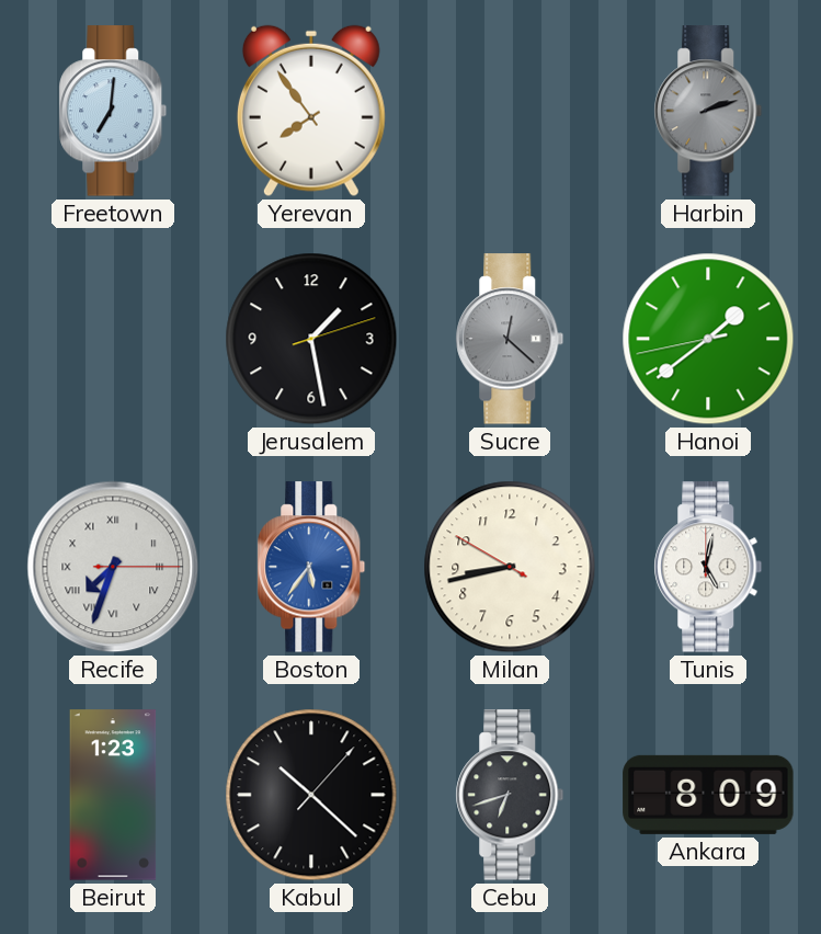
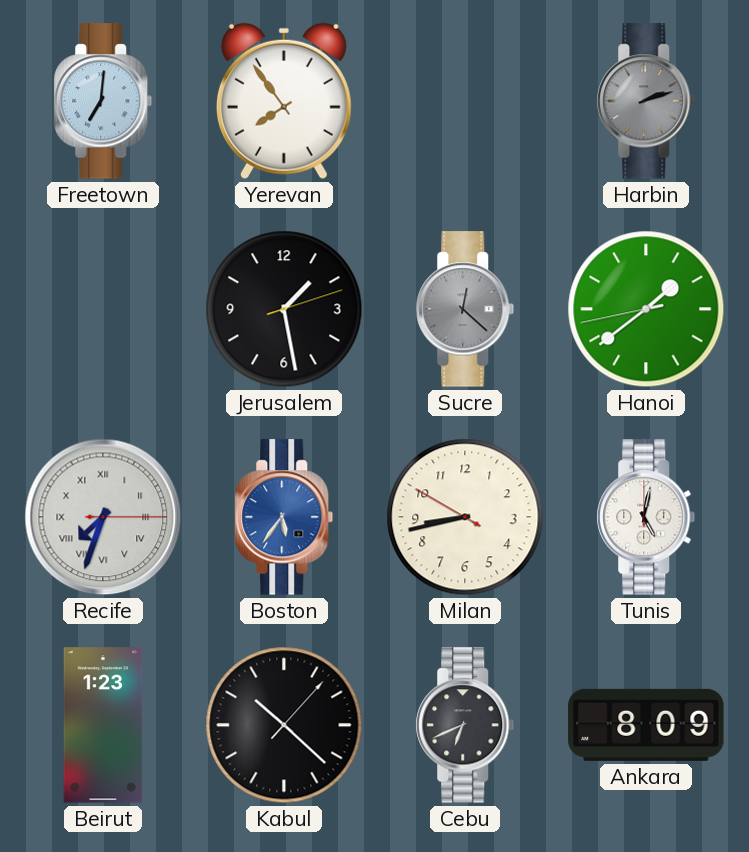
Cebu: 6:42 -> 6:41
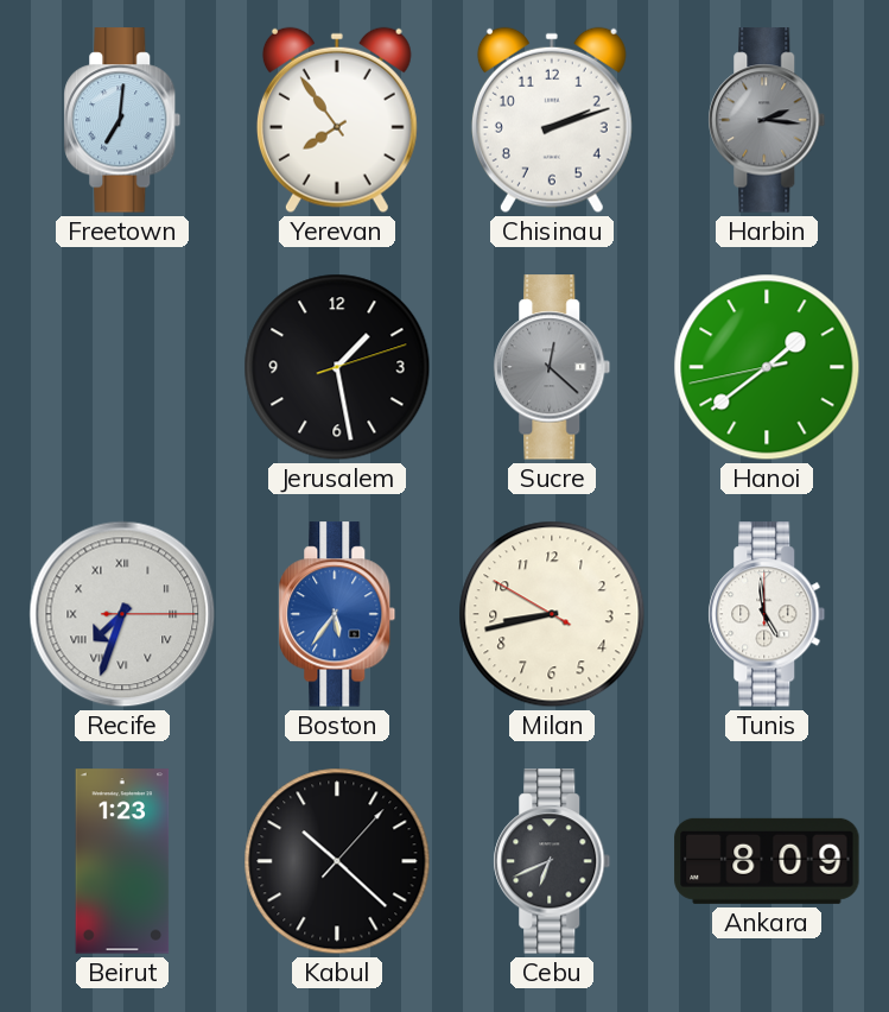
Chisinau: none -> 2:12
Harbin: 2:12 -> 2:16
Tunis: 5:02 -> 4:59
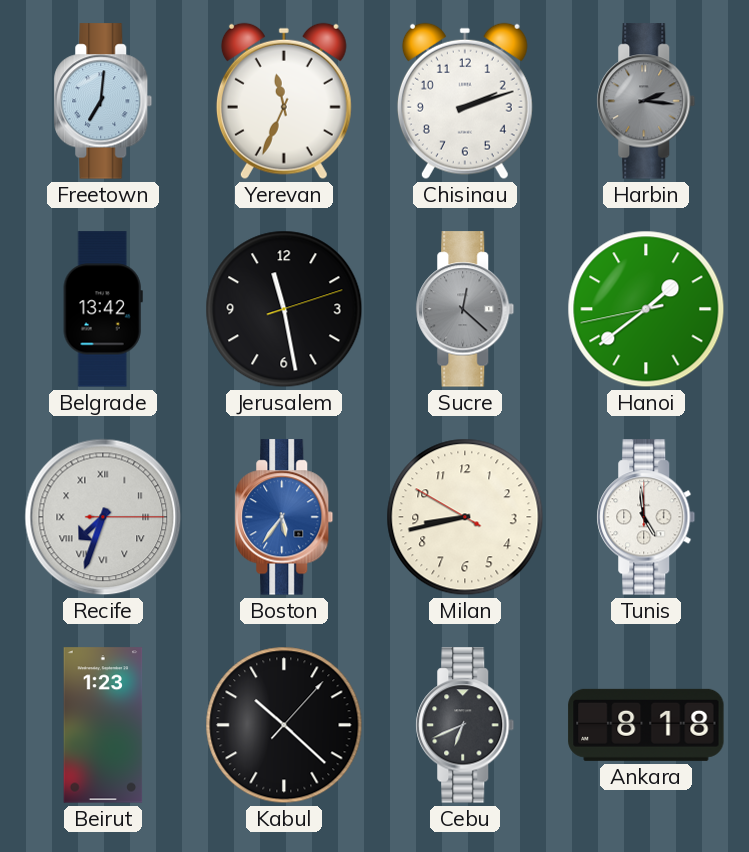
Yerevan: 7:54 -> 11:34
Belgrade: none -> 13:42
Jerusalem: 1:28 -> 11:28
Ankara: 8:09 -> 8:18
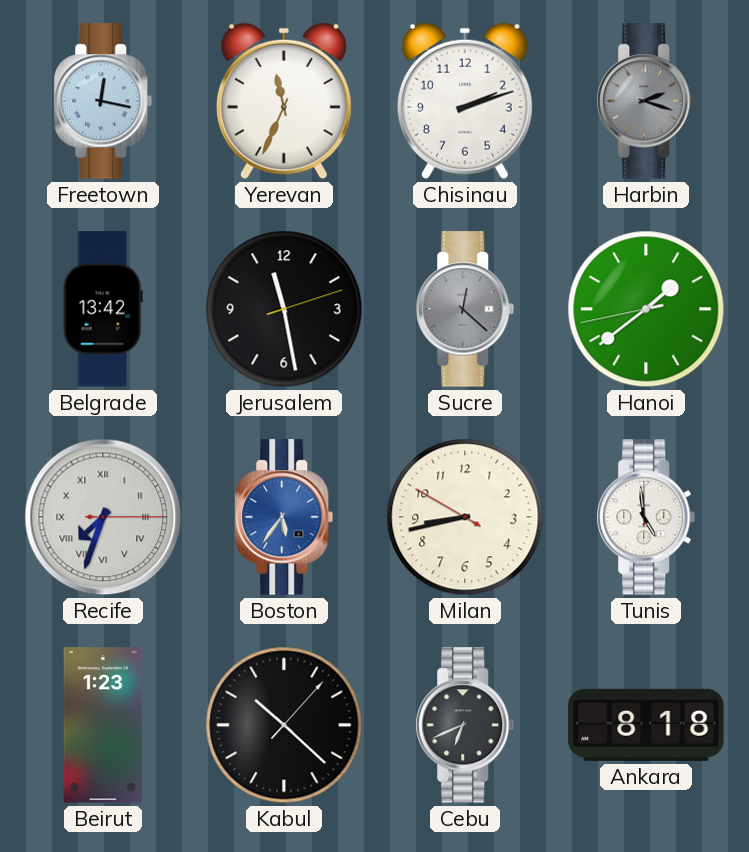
Freetown: 7:01 -> 12:17
Harbin: 2:16 -> 2:18
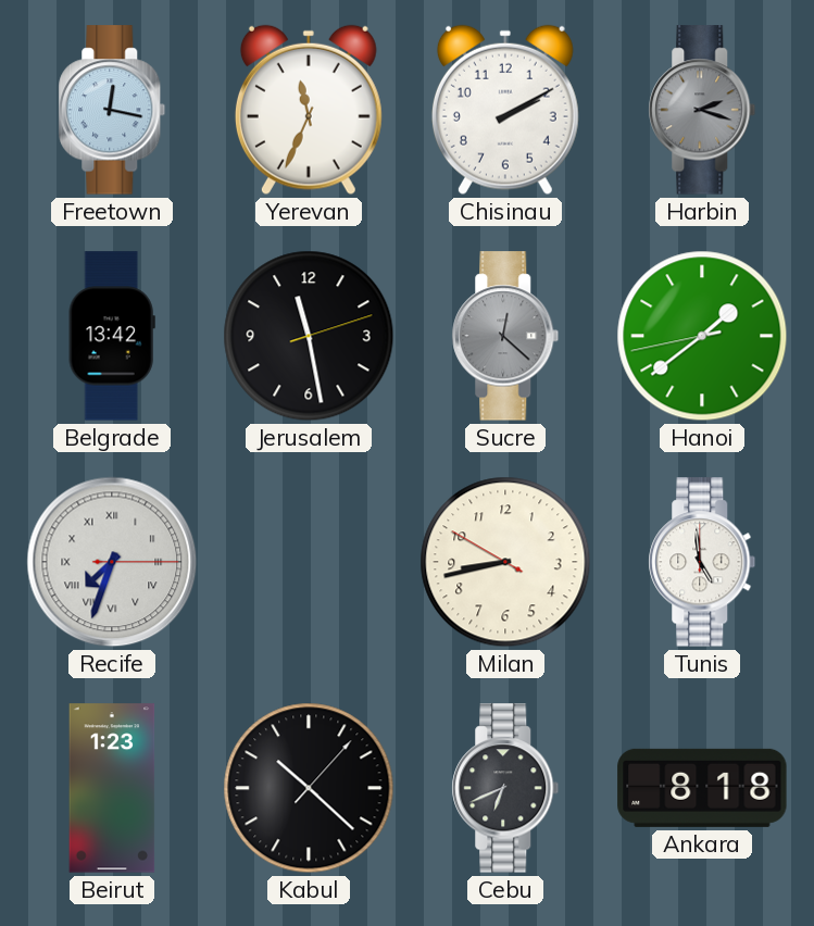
Chisinau: 2:12 -> 2:10
Boston: 5:36 -> none
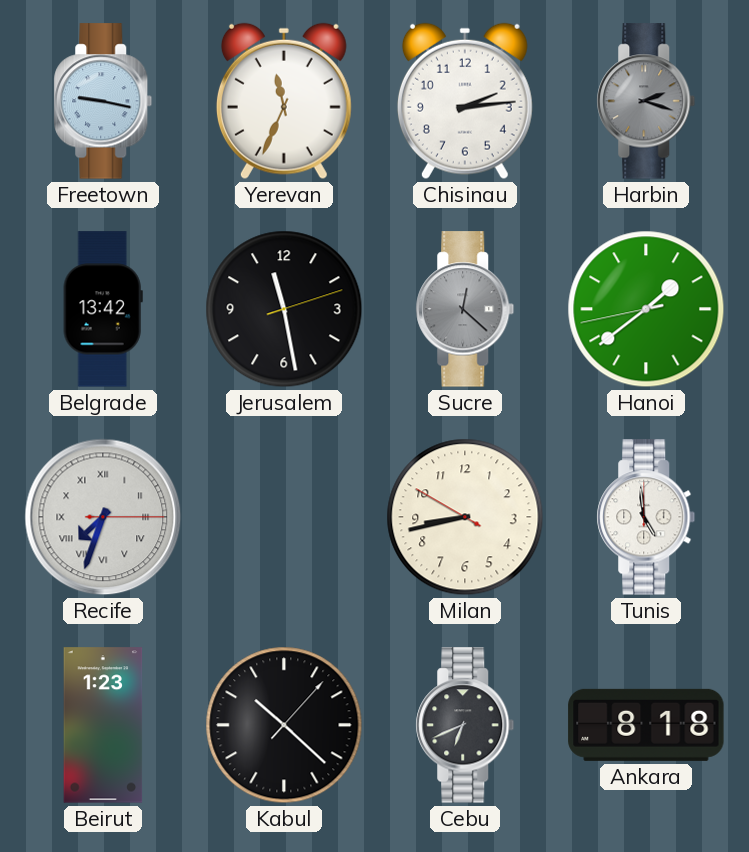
Freetown: 12:17 -> 9:17
Chisinau: 2:10 -> 2:14
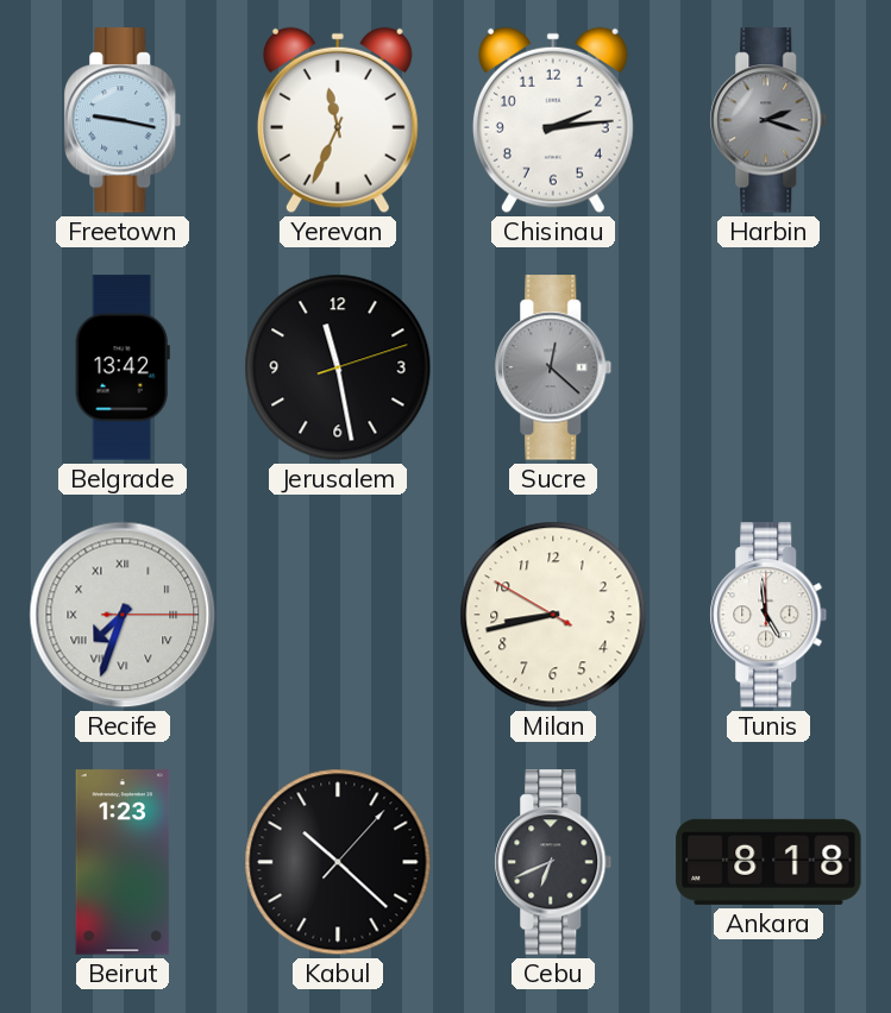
Hanoi: 1:38 -> none
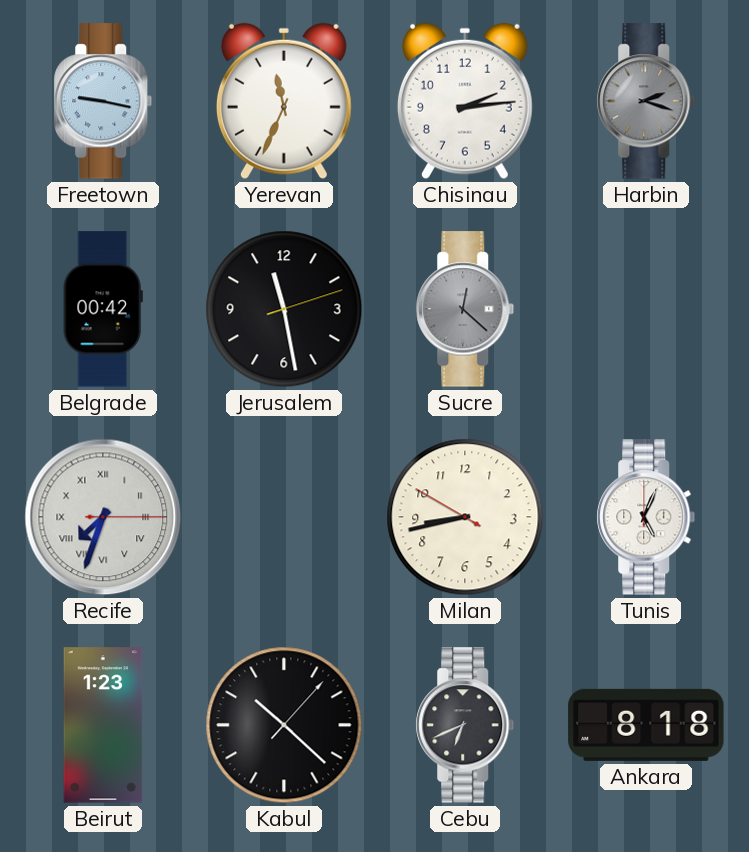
Belgrade: 13:42 -> 00:42
Tunis: 4:59 -> 5:04
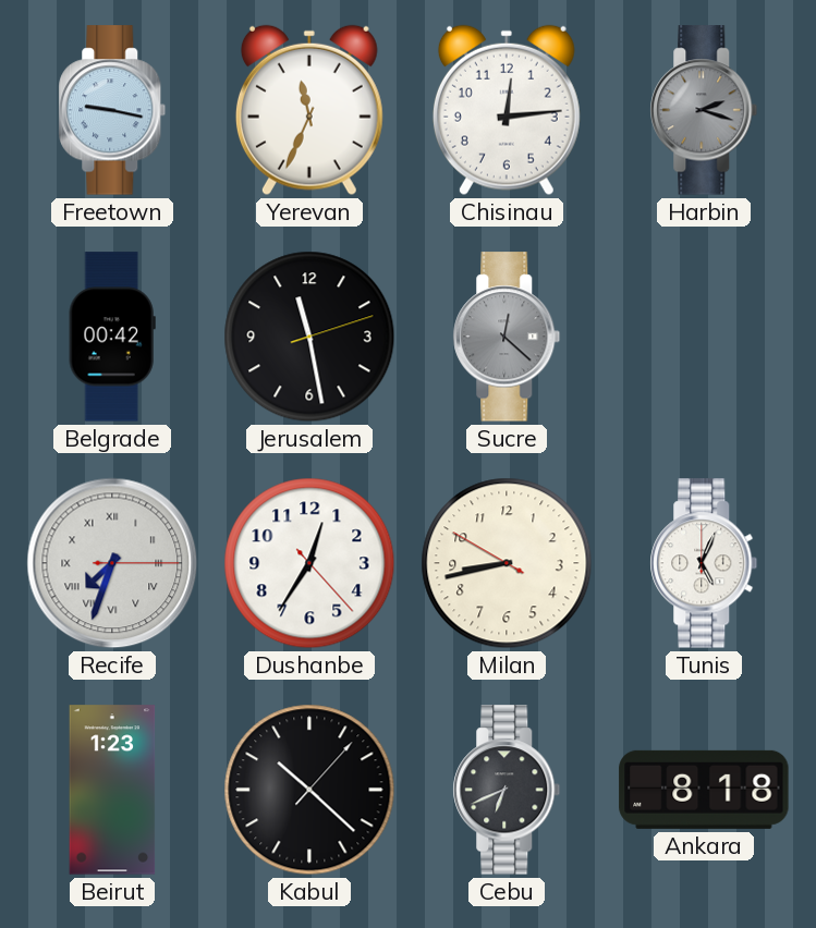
Chisinau: 2:14 -> 12:14
Dushanbe: none -> 12:35
